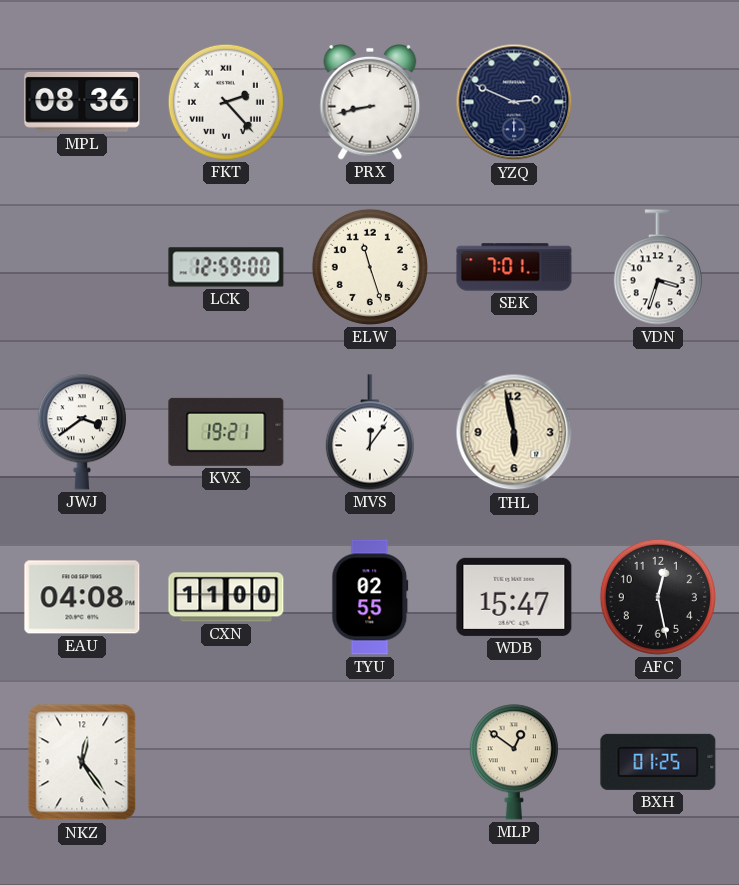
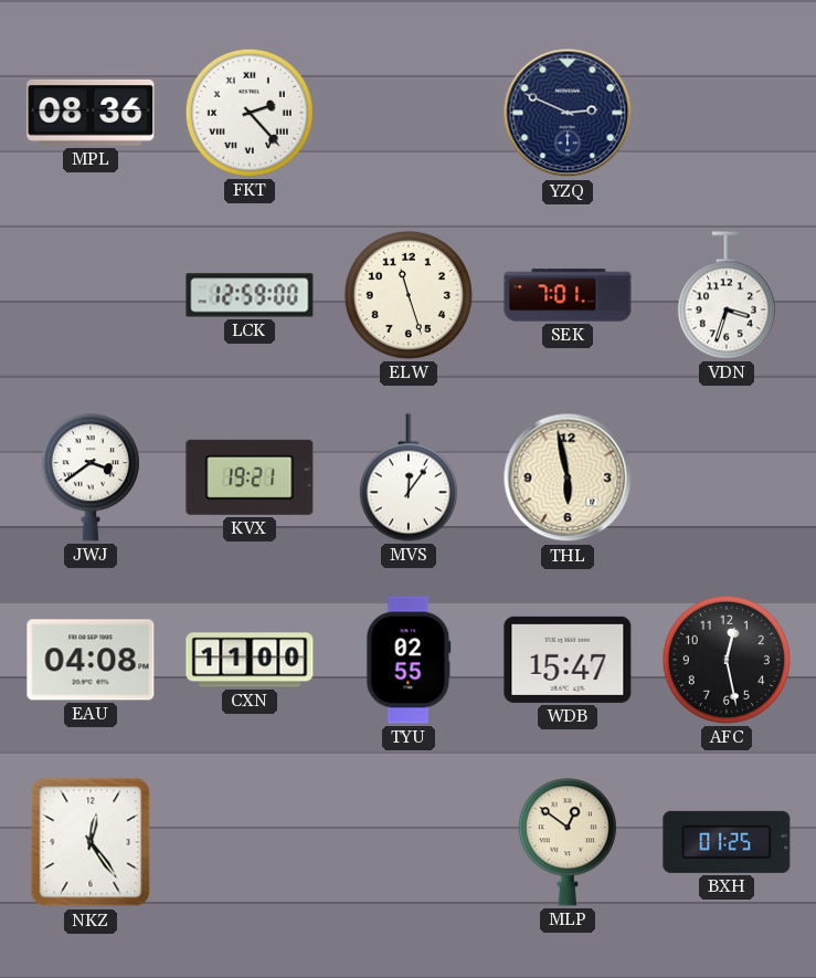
PRX: 8:43 -> none
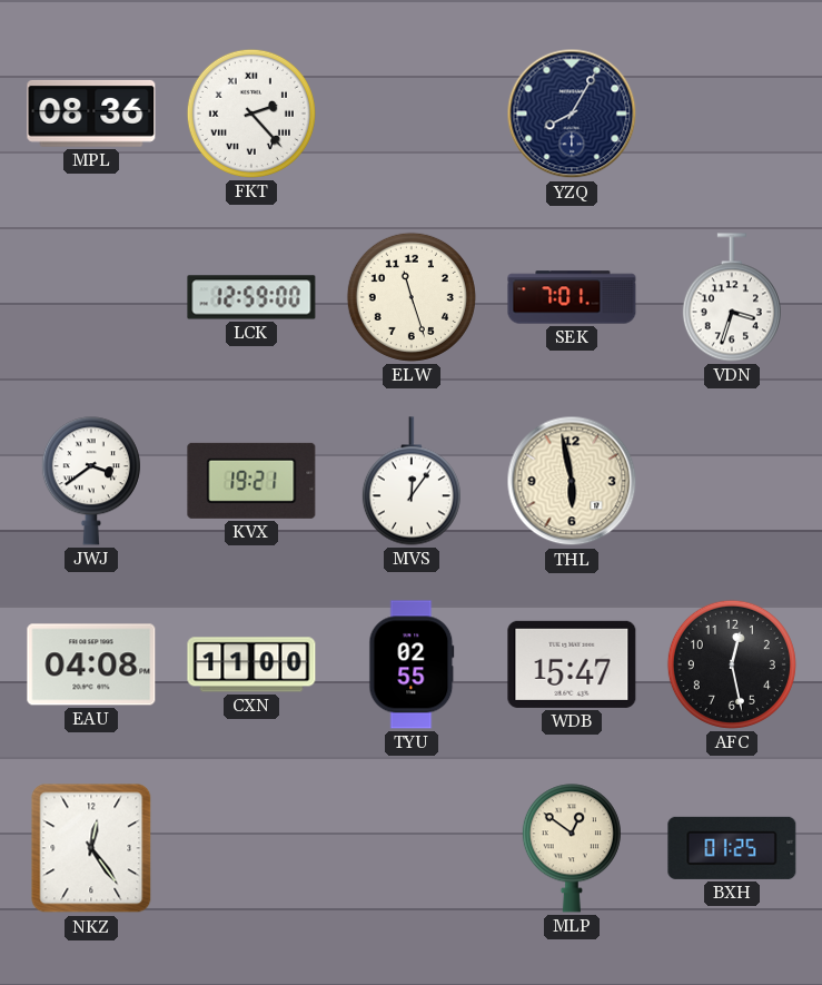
YZQ: 2:49 -> 8:05
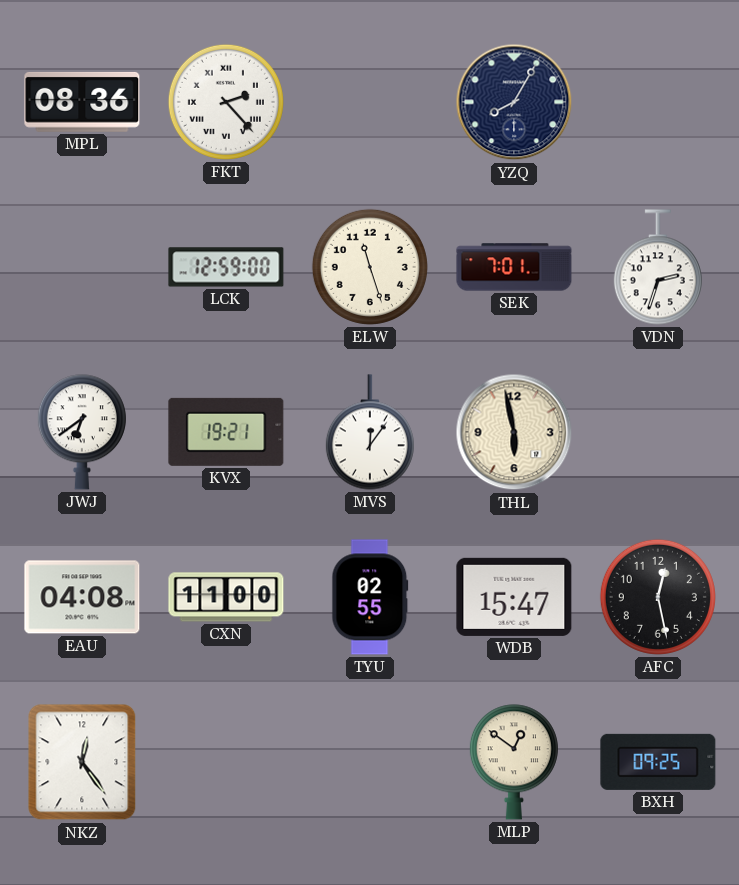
VDN: 3:33 -> 2:33
JWJ: 3:39 -> 6:39
BXH: 01:25 -> 09:25
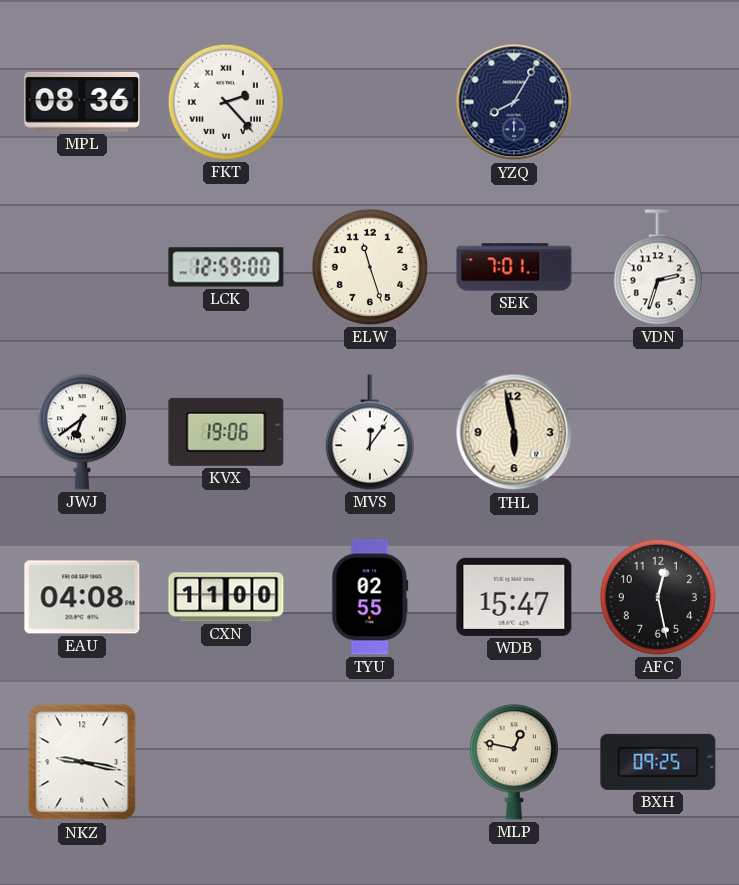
KVX: 19:21 -> 19:06
NKZ: 12:24 -> 9:17
MLP: 12:51 -> 12:47
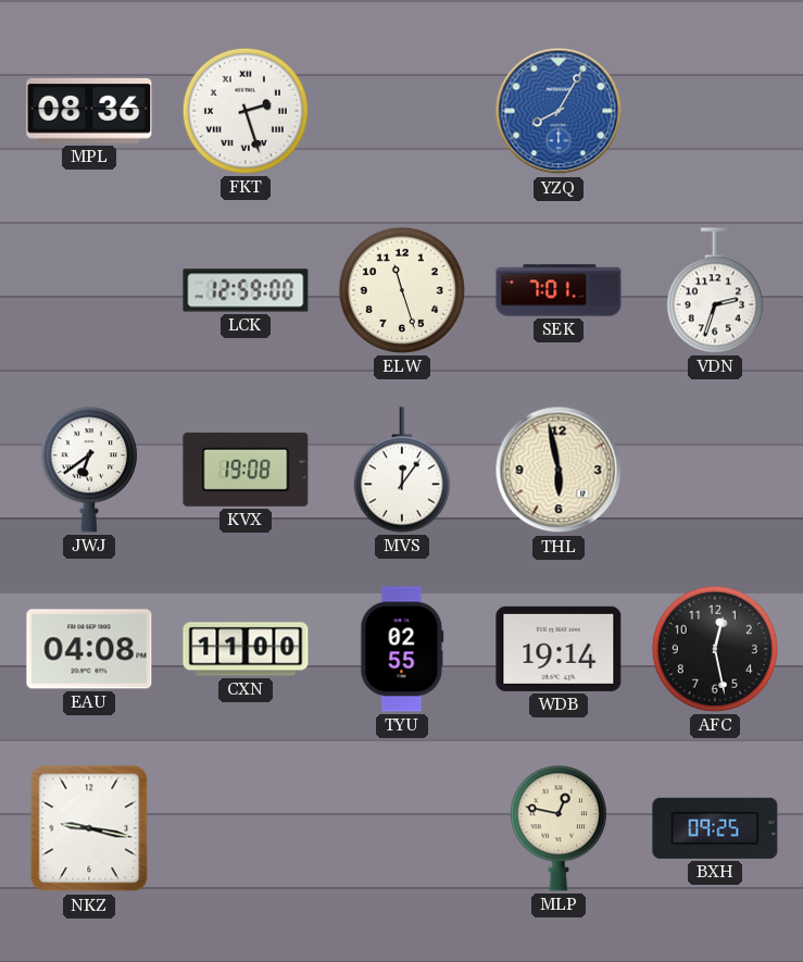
FKT: 2:23 -> 2:27
YZQ dial: navy -> blue
KVX: 19:06 -> 19:08
WDB: 15:47 -> 19:14
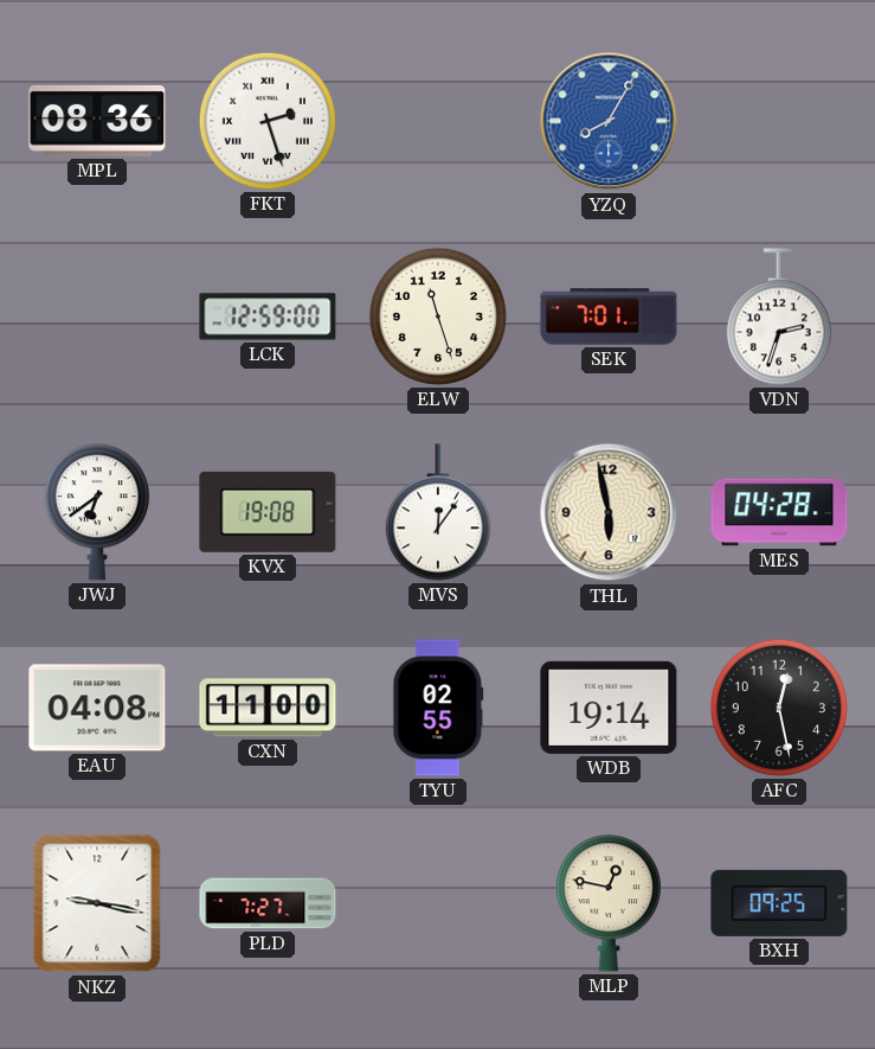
MES: none -> 04:28
PLD: none -> 7:27
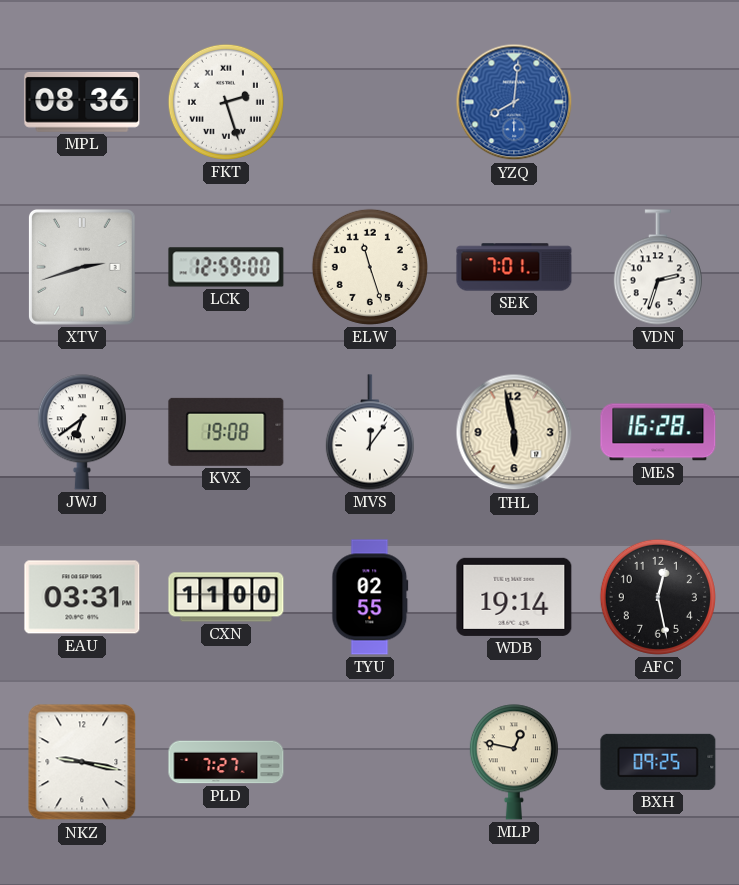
YZQ: 8:05 -> 8:01
XTV: none -> 2:42
MES: 04:28 -> 16:28
EAU: 04:08 -> 03:31
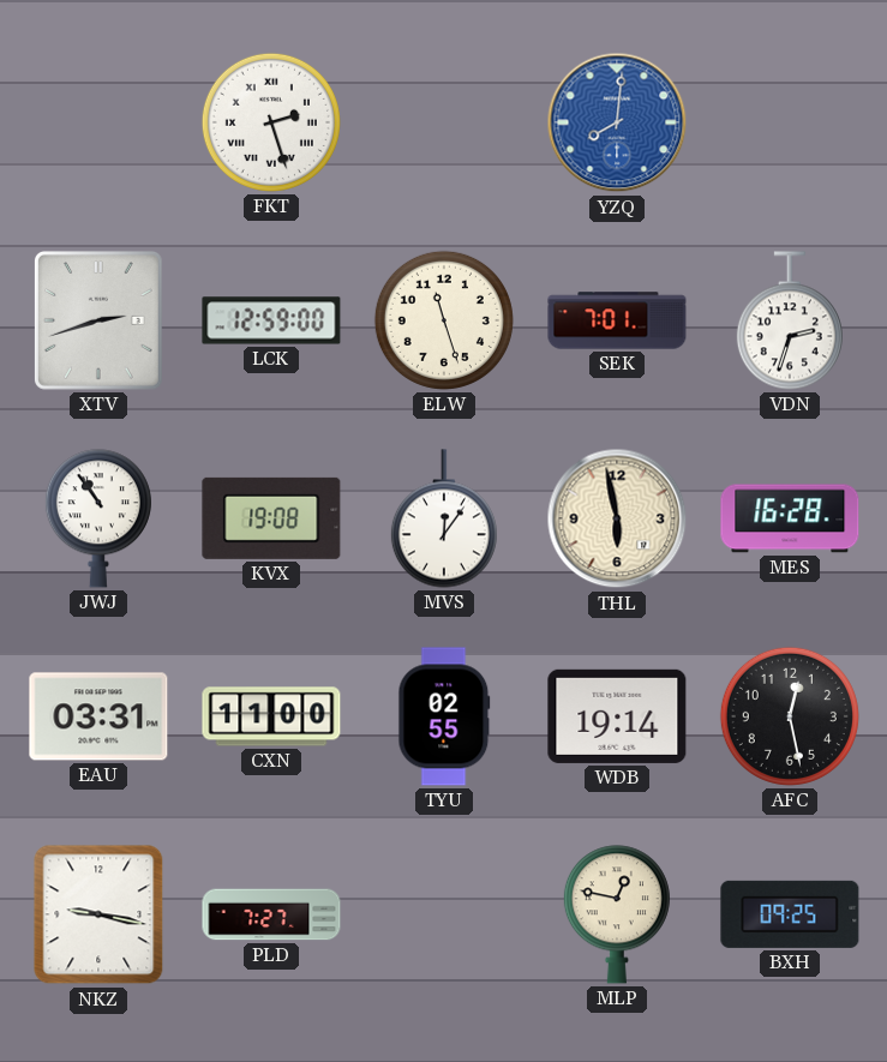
MPL: 08:36 -> none
JWJ: 6:39 -> 10:54
